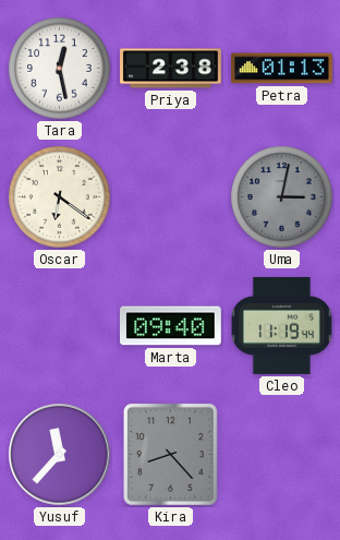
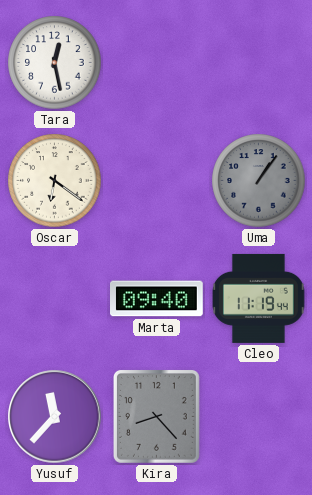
Priya: 2:38 -> none
Petra: 01:13 -> none
Uma: 3:02 -> 1:06
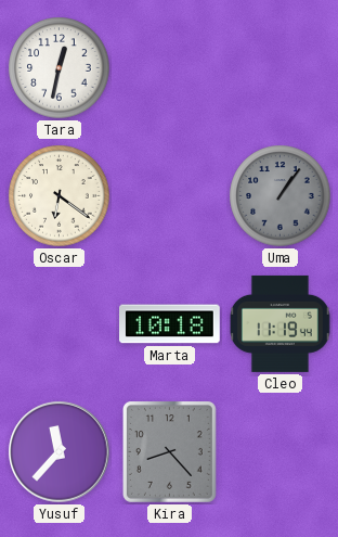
Tara: 12:28 -> 12:32
Marta: 09:40 -> 10:18
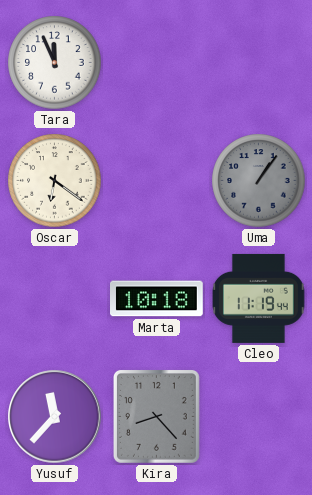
Tara: 12:32 -> 11:56
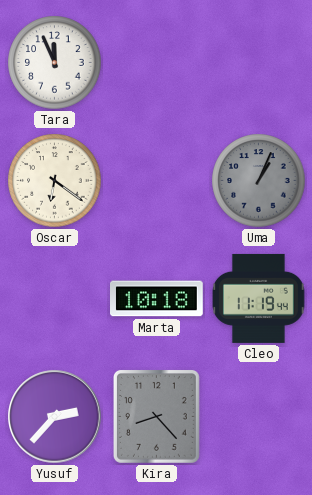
Uma: 1:06 -> 1:04
Yusuf: 11:37 -> 2:37
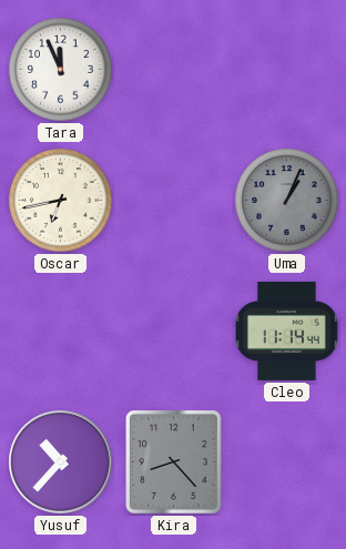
Oscar: 6:21 -> 6:43
Marta: 10:18 -> none
Cleo: 11:19 -> 11:14
Yusuf: 2:37 -> 10:37
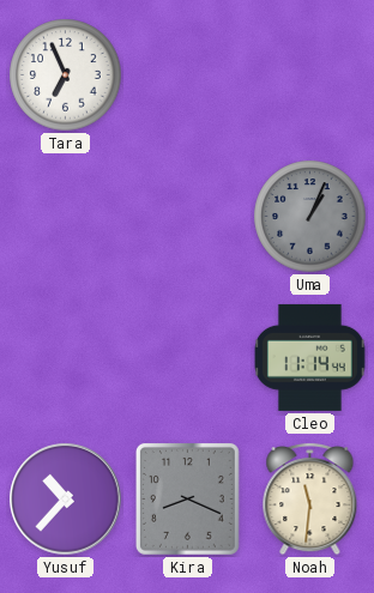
Tara: 11:56 -> 6:56
Oscar: 6:43 -> none
Kira: 8:23 -> 8:19
Noah: none -> 11:31
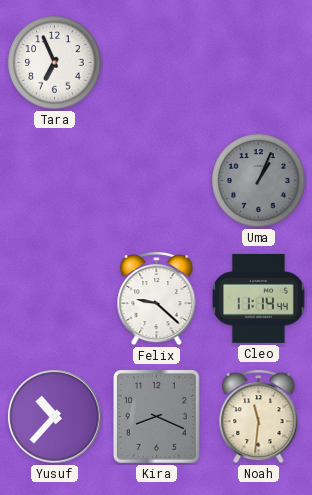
Felix: none -> 9:22
